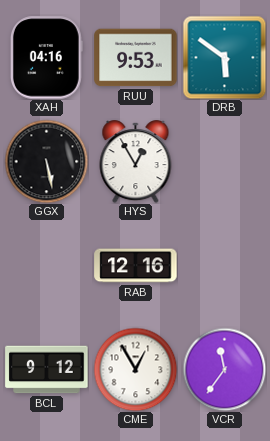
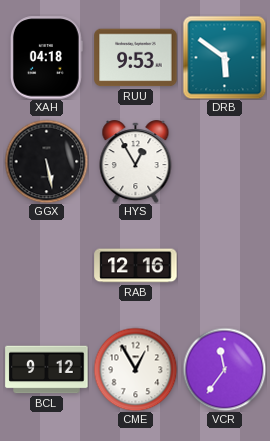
XAH: 04:16 -> 04:18
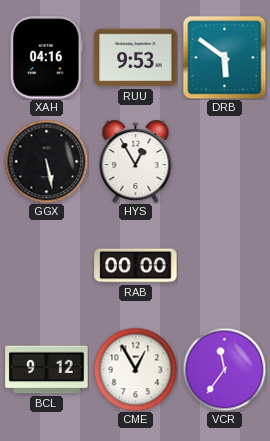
XAH: 04:18 -> 04:16
RAB: 12:16 -> 00:00
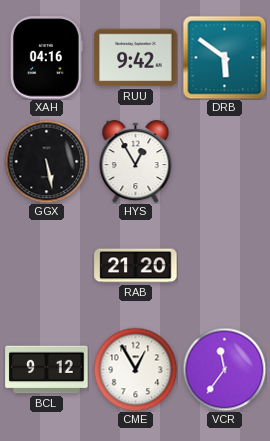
RUU: 9:53 -> 9:42
RAB: 00:00 -> 21:20
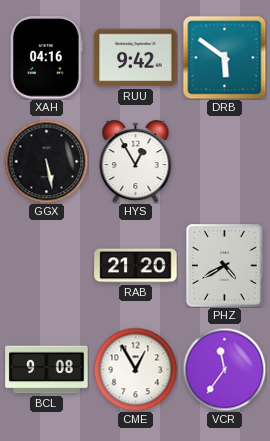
PHZ: none -> 4:40
BCL: 9:12 -> 9:08
